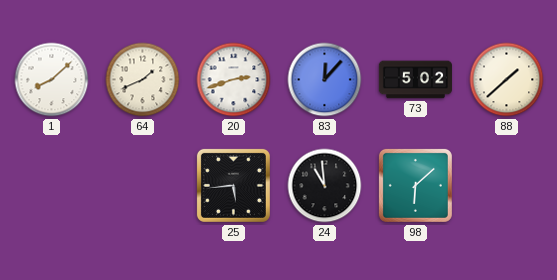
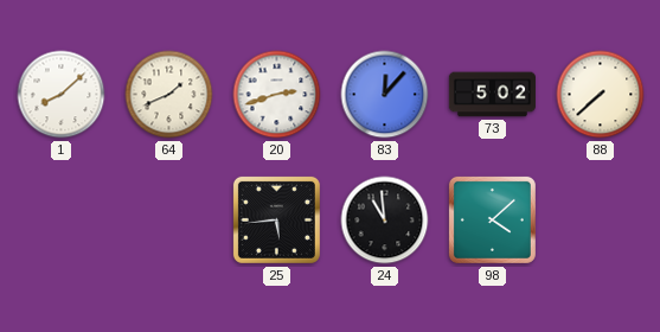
88: 1:38 -> 7:38
98: 6:08 -> 4:08
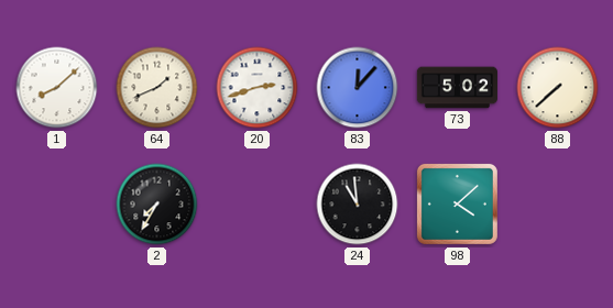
2: none -> 7:35
25: 5:44 -> none
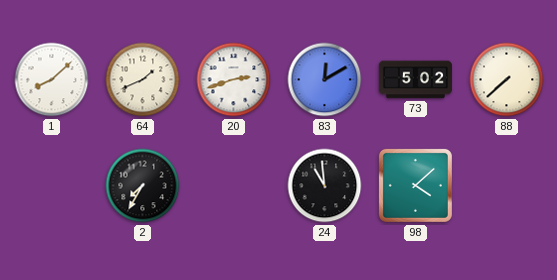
83: 12:07 -> 12:10
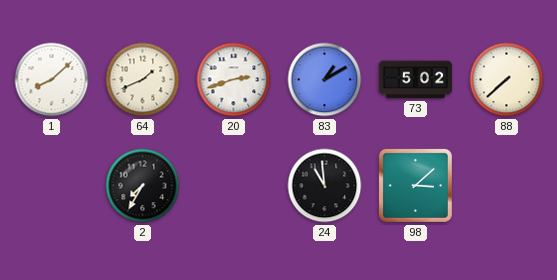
83: 12:10 -> 1:10
98: 4:08 -> 3:08
